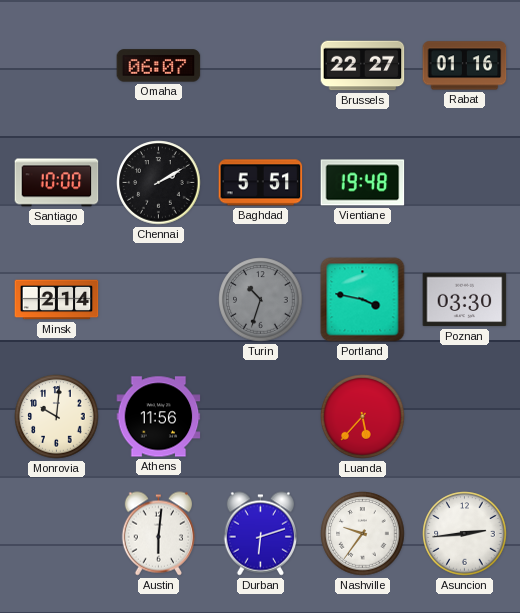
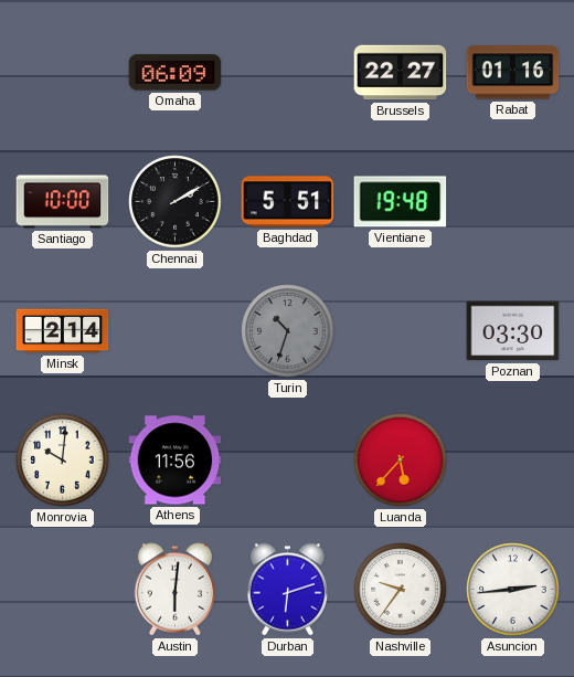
Omaha: 06:07 -> 06:09
Portland: 3:47 -> none
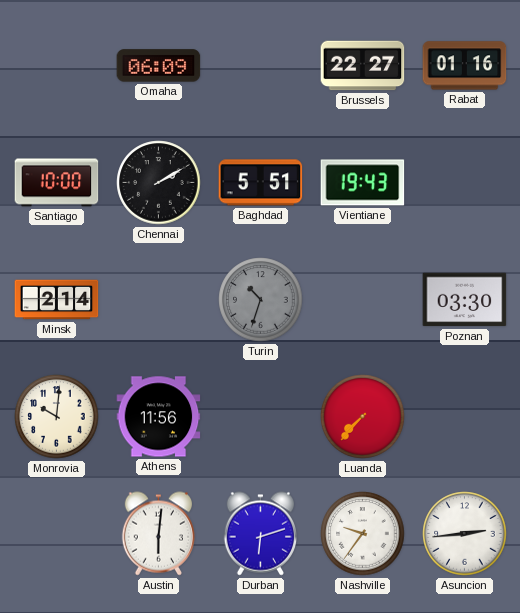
Vientiane: 19:48 -> 19:43
Luanda: 5:37 -> 7:37
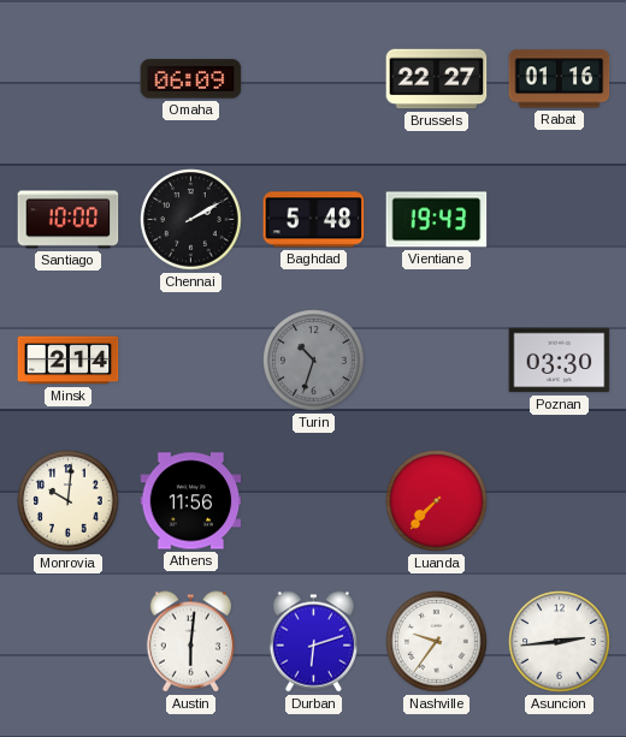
Baghdad: 5:51 -> 5:48
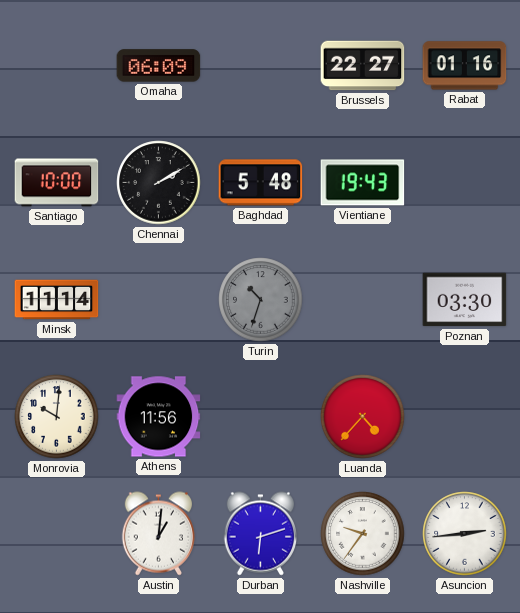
Minsk: 2:14 -> 11:14
Luanda: 7:37 -> 4:37
Austin: 6:01 -> 1:01
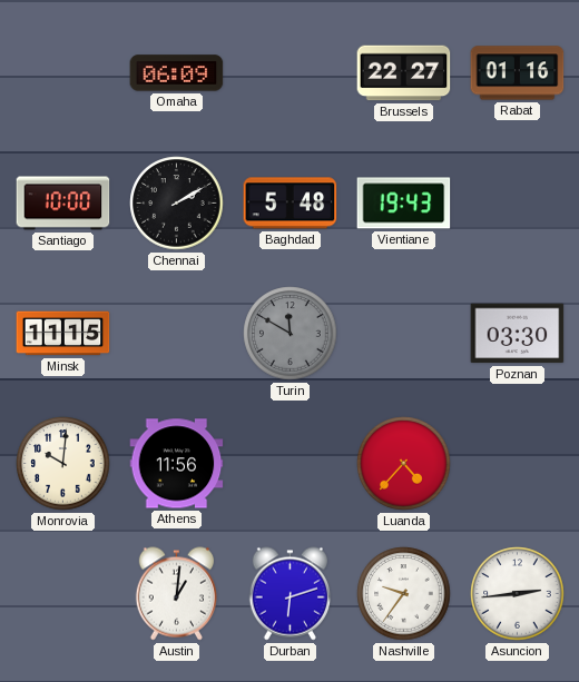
Minsk: 11:14 -> 11:15
Turin: 10:33 -> 11:50
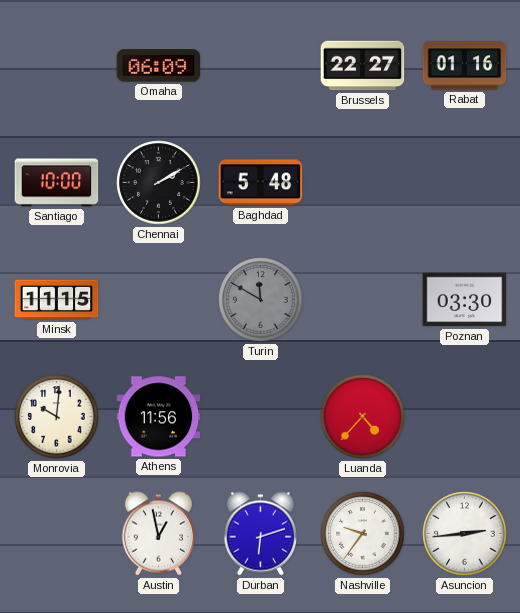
Vientiane: 19:43 -> none
Austin: 1:01 -> 12:58
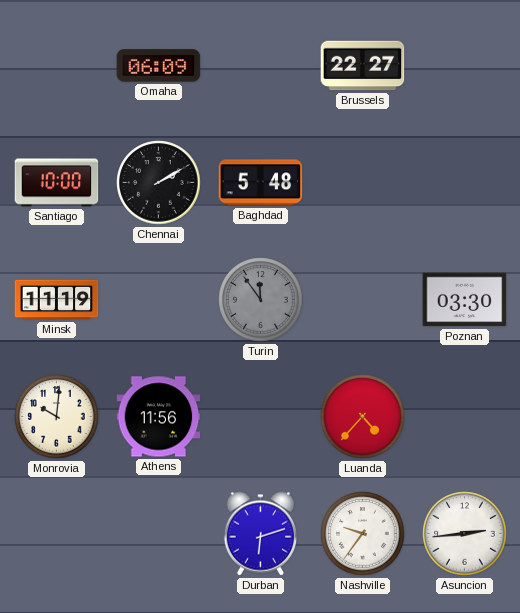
Rabat: 01:16 -> none
Minsk: 11:15 -> 11:19
Turin: 11:50 -> 11:54
Austin: 12:58 -> none
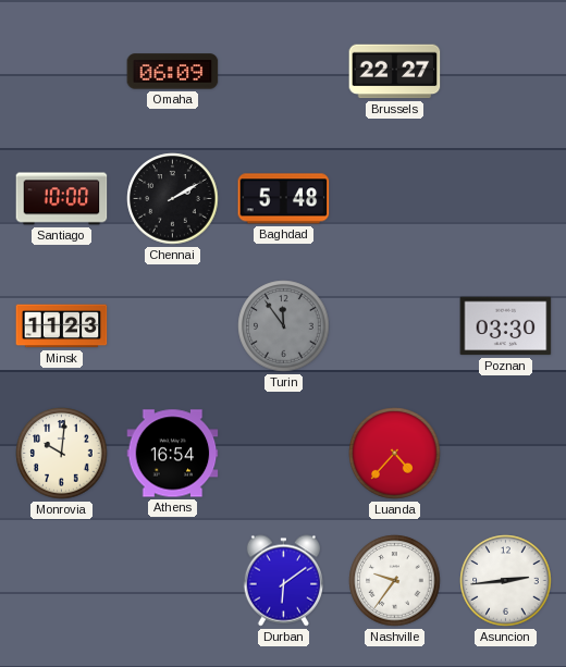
Minsk: 11:19 -> 11:23
Athens: 11:56 -> 16:54
Durban: 6:12 -> 6:09
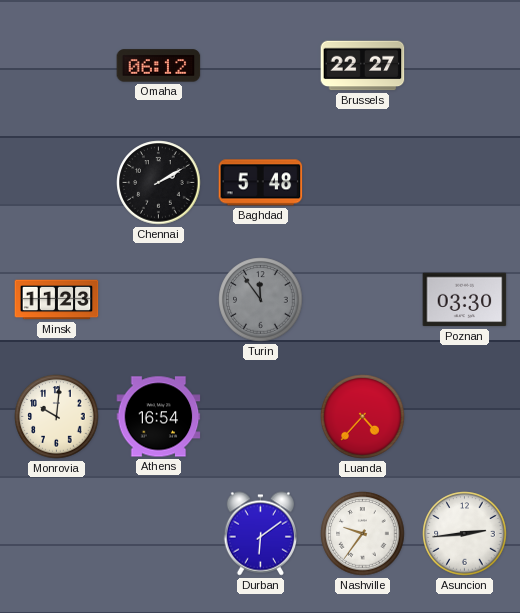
Omaha: 06:09 -> 06:12
Santiago: 10:00 -> none
